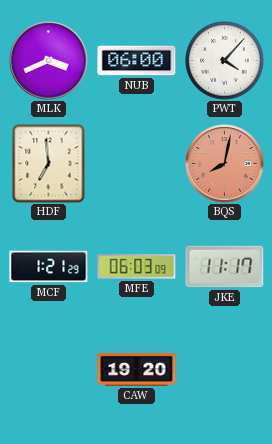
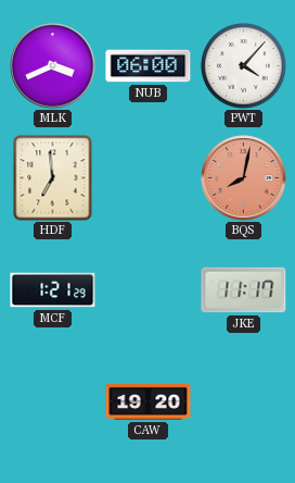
MFE: 06:03 -> none
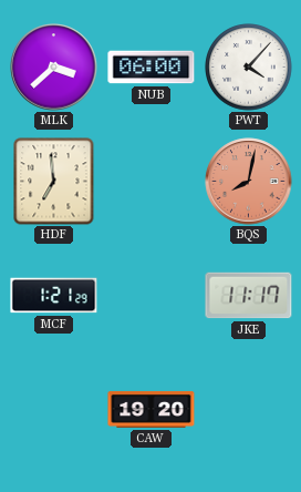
MLK: 3:41 -> 3:38
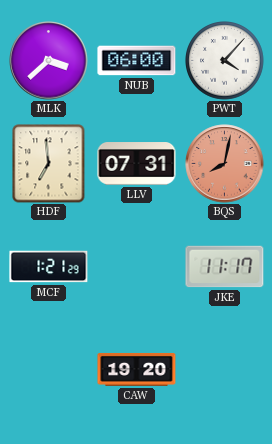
LLV: none -> 07:31
